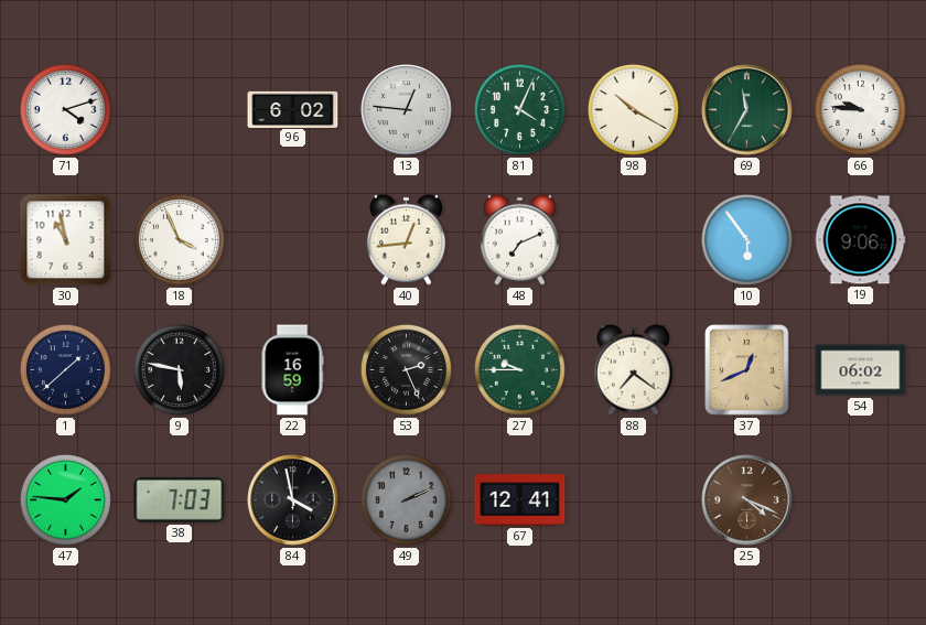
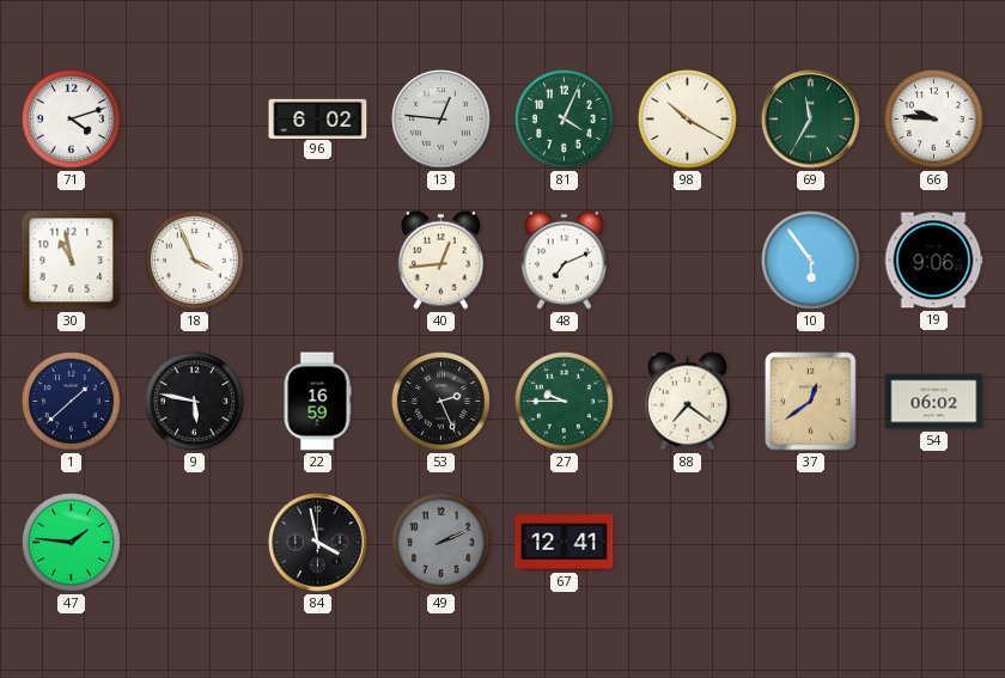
37: 12:41 -> 12:39
38: 7:03 -> none
25: 4:19 -> none
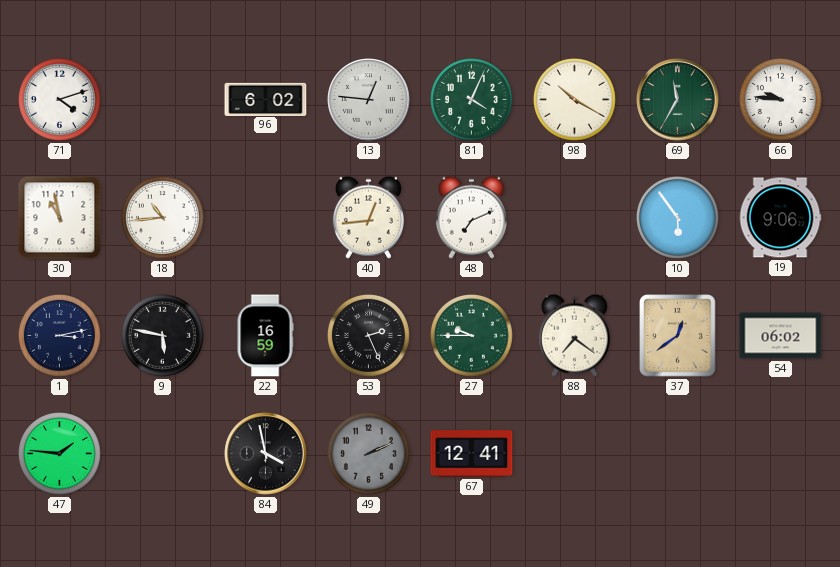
18: 3:56 -> 10:44
1: 1:38 -> 3:13
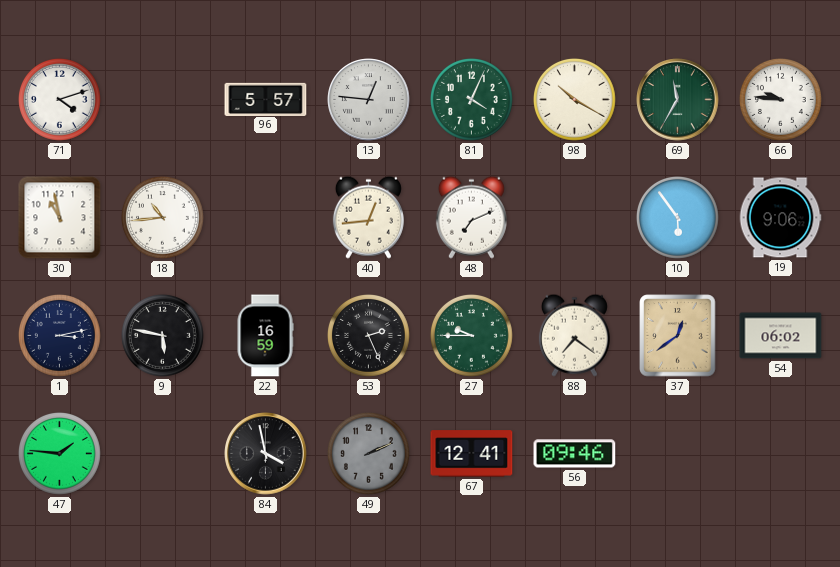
96: 6:02 -> 5:57
56: none -> 09:46
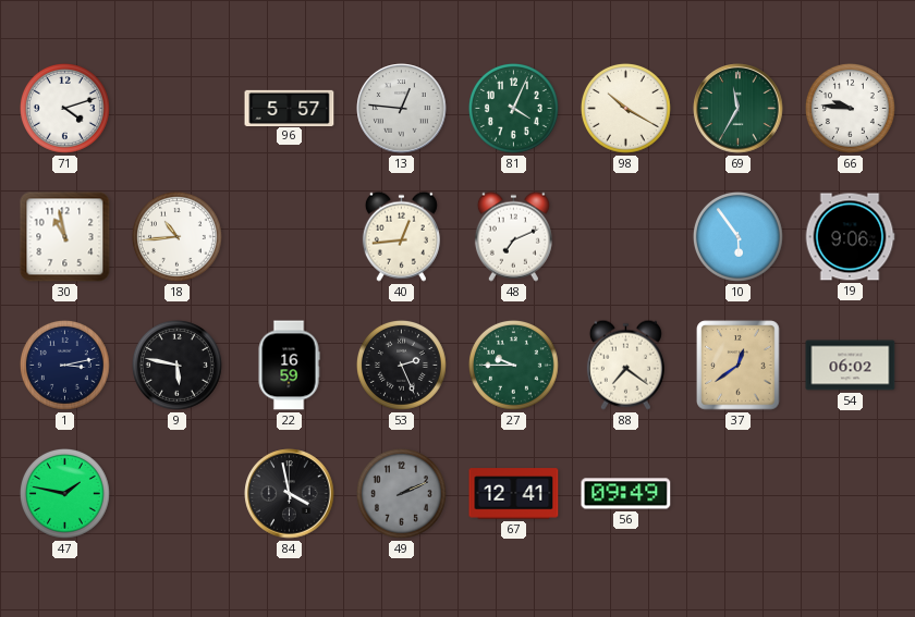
47: 1:46 -> 1:47
56: 09:46 -> 09:49
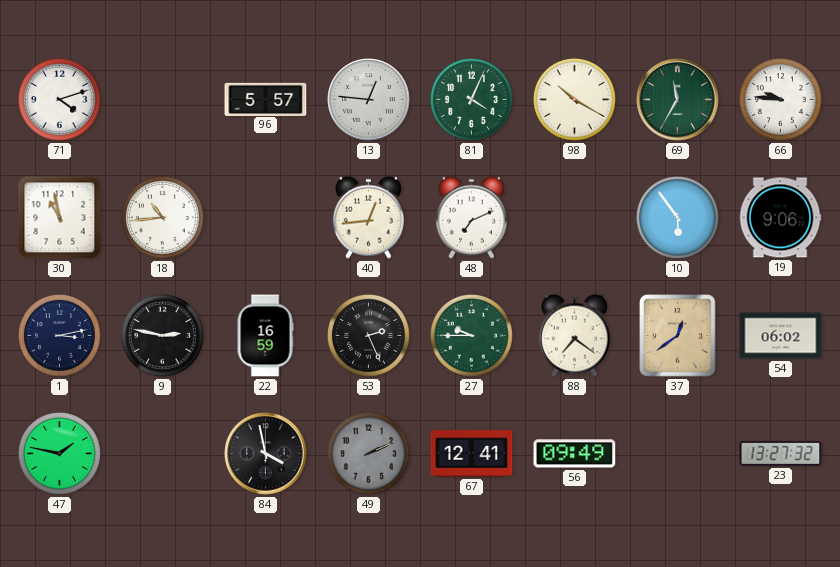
9: 5:47 -> 2:47
23: none -> 13:27
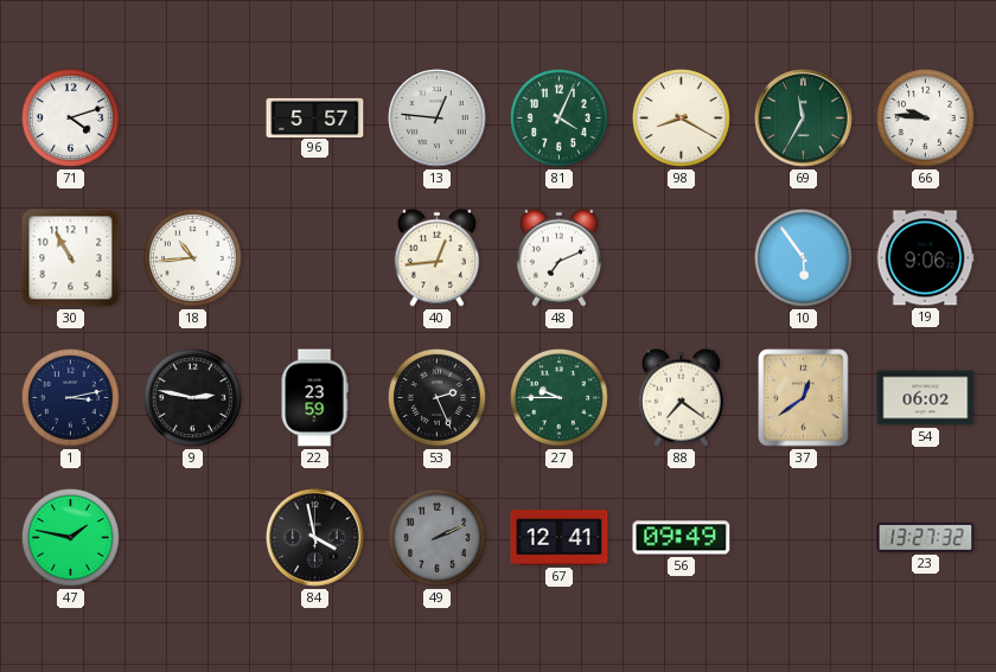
98: 10:20 -> 8:20
30: 10:58 -> 10:55
22: 16:59 -> 23:59
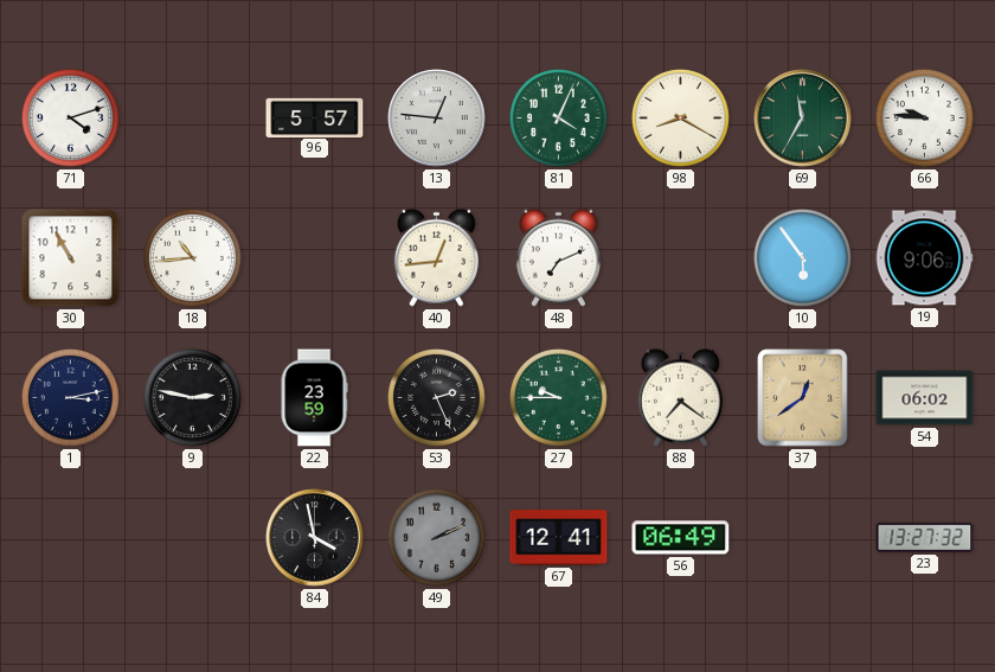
47: 1:47 -> none
56: 09:49 -> 06:49
